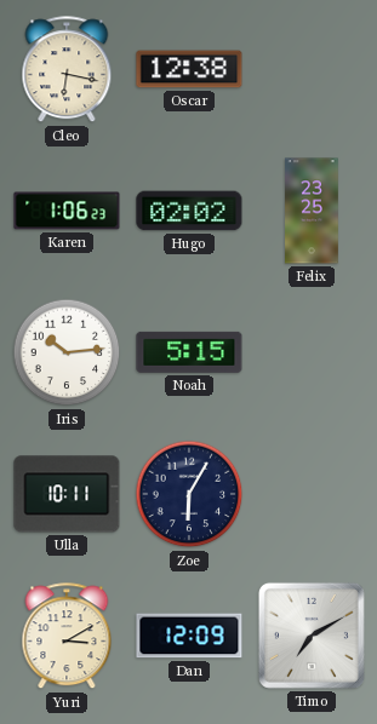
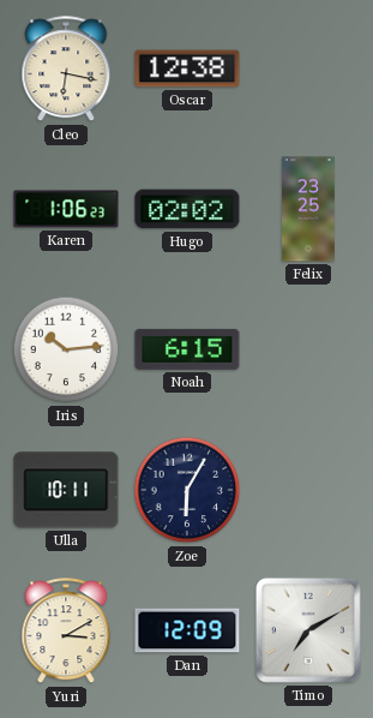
Noah: 5:15 -> 6:15
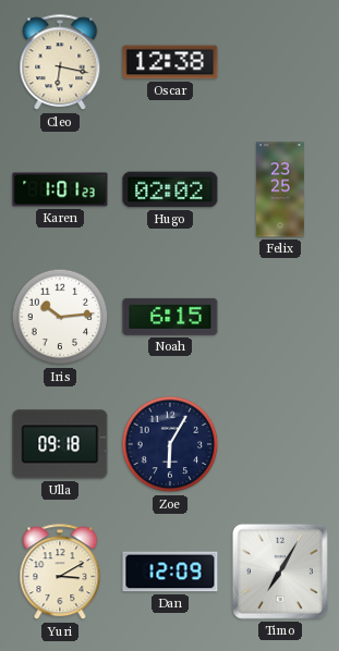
Karen: 1:06 -> 1:01
Ulla: 10:11 -> 09:18
Timo: 7:10 -> 7:05
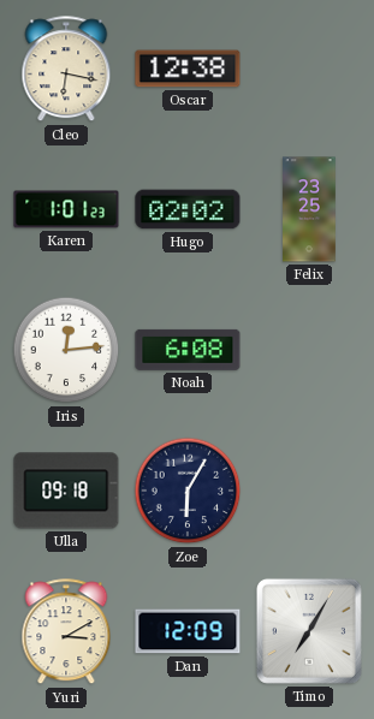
Iris: 10:14 -> 12:14
Noah: 6:15 -> 6:08
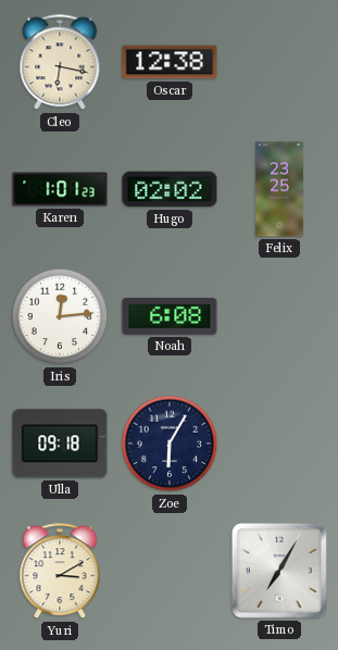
Dan: 12:09 -> none
